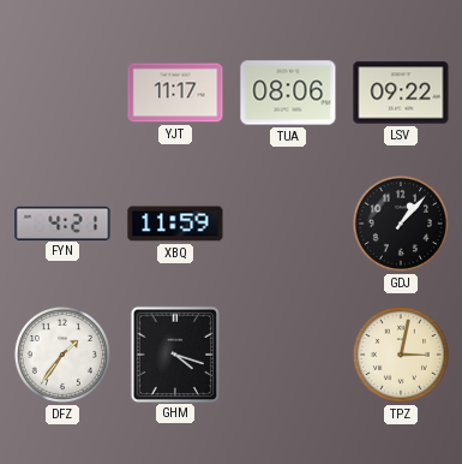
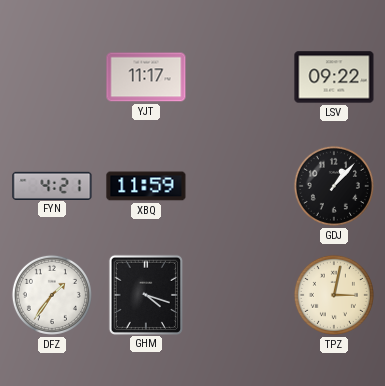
TUA: 08:06 -> none
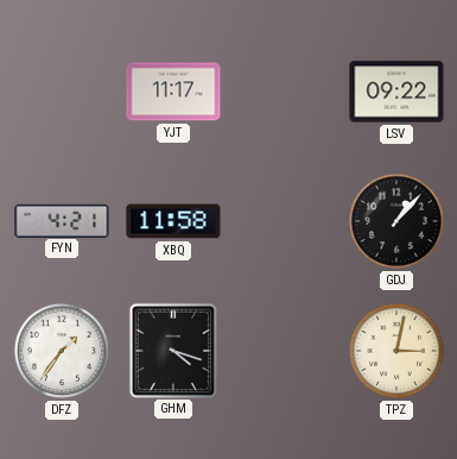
XBQ: 11:59 -> 11:58
